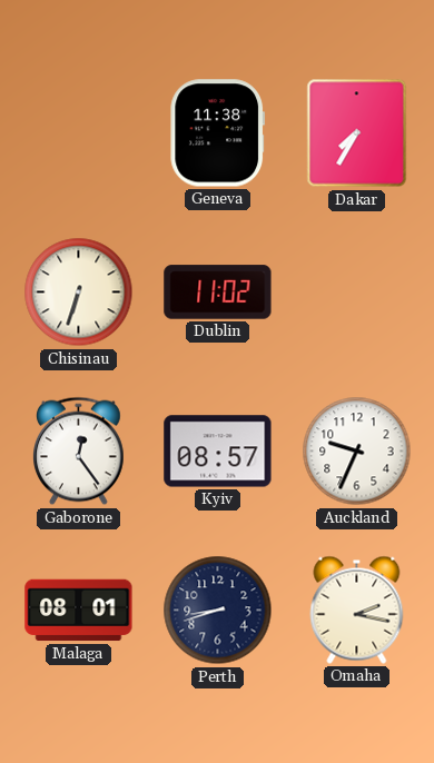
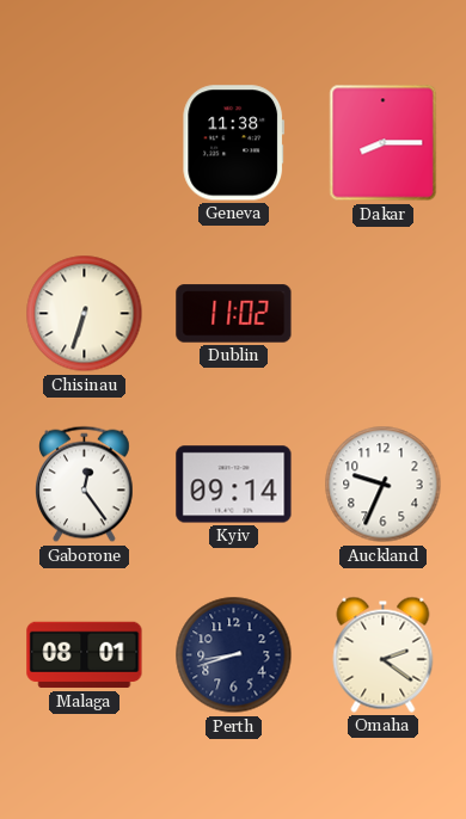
Dakar: 7:35 -> 8:15
Kyiv: 08:57 -> 09:14
Omaha: 2:17 -> 2:21
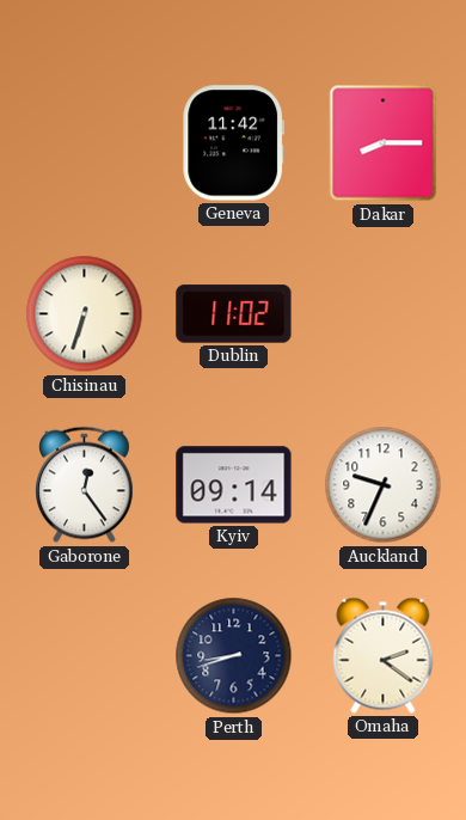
Geneva: 11:38 -> 11:42
Malaga: 08:01 -> none
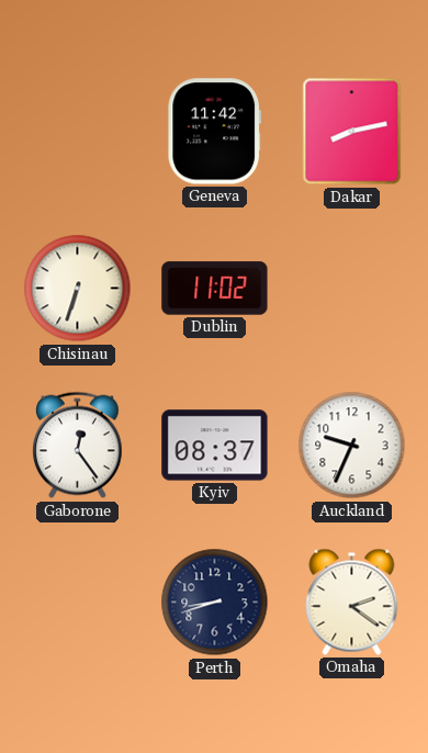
Dakar: 8:15 -> 8:13
Kyiv: 09:14 -> 08:37
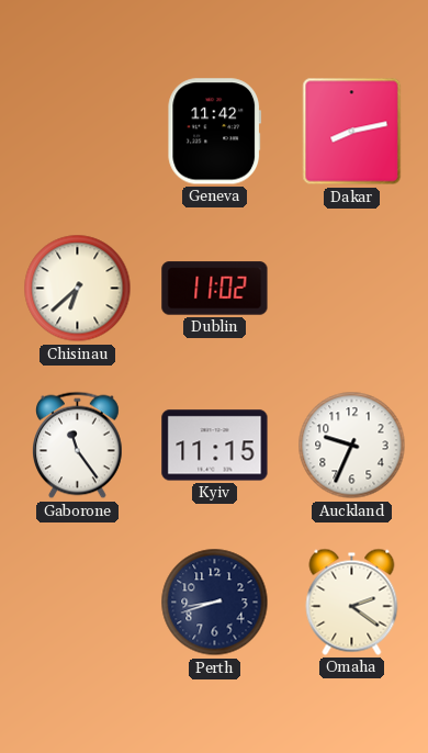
Chisinau: 6:33 -> 6:38
Gaborone: 12:24 -> 11:24
Kyiv: 08:37 -> 11:15
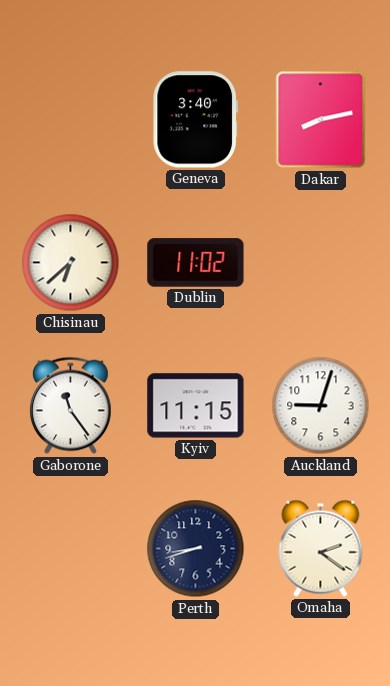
Geneva: 11:42 -> 3:40
Auckland: 9:34 -> 9:03
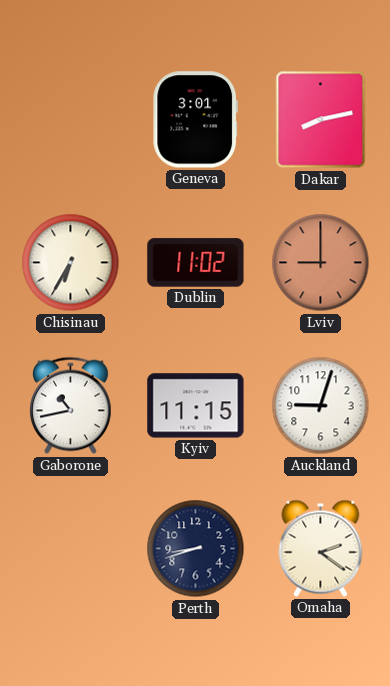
Geneva: 3:40 -> 3:01
Chisinau: 6:38 -> 6:35
Lviv: none -> 9:00
Gaborone: 11:24 -> 10:43
